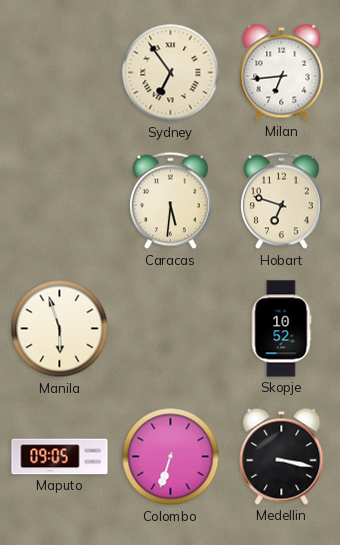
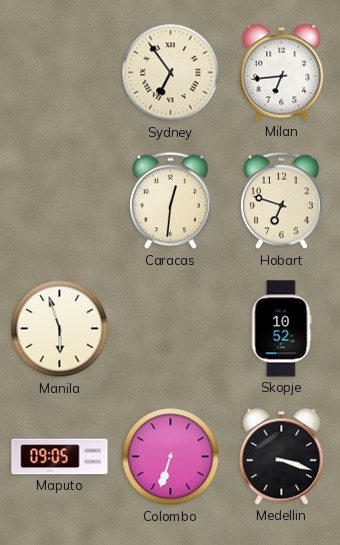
Caracas: 5:31 -> 12:31
Medellin: 3:17 -> 3:18
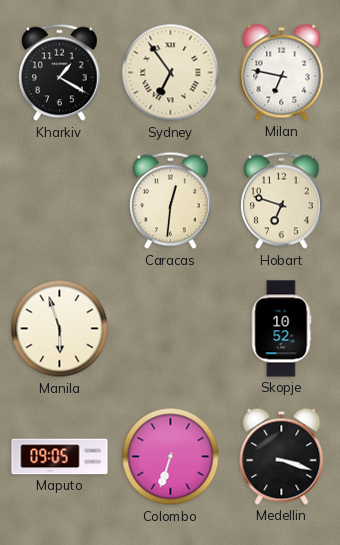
Kharkiv: none -> 1:20
Milan: 6:44 -> 6:47
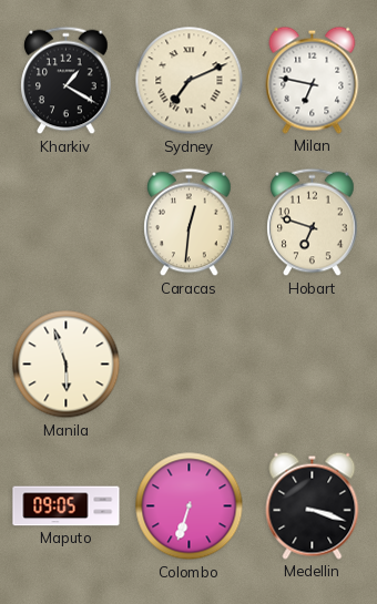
Sydney: 6:54 -> 7:11
Skopje: 10:52 -> none
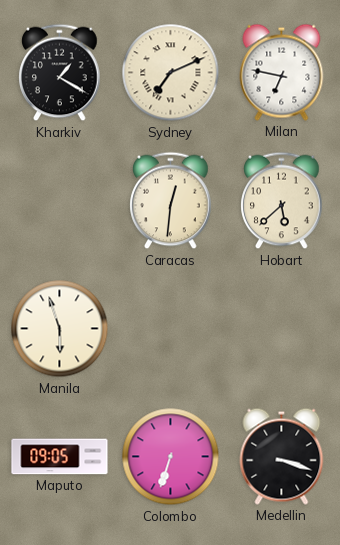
Hobart: 6:48 -> 5:38
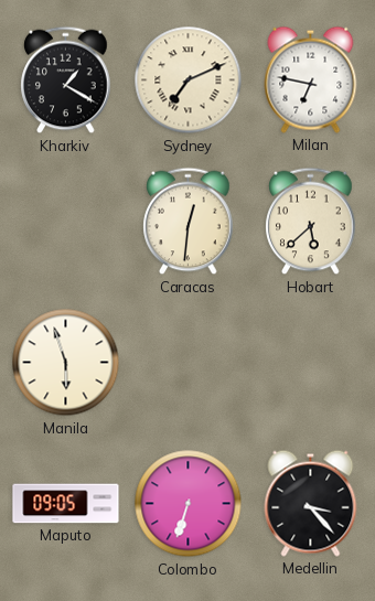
Medellin: 3:18 -> 3:23
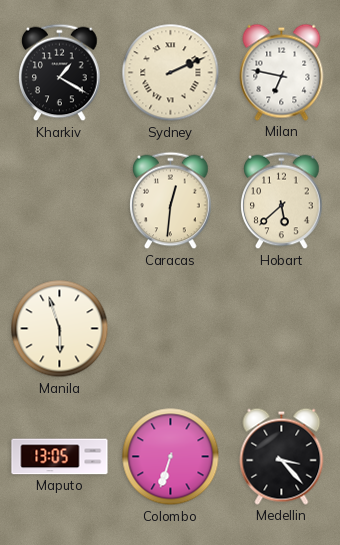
Sydney: 7:11 -> 2:11
Maputo: 09:05 -> 13:05
